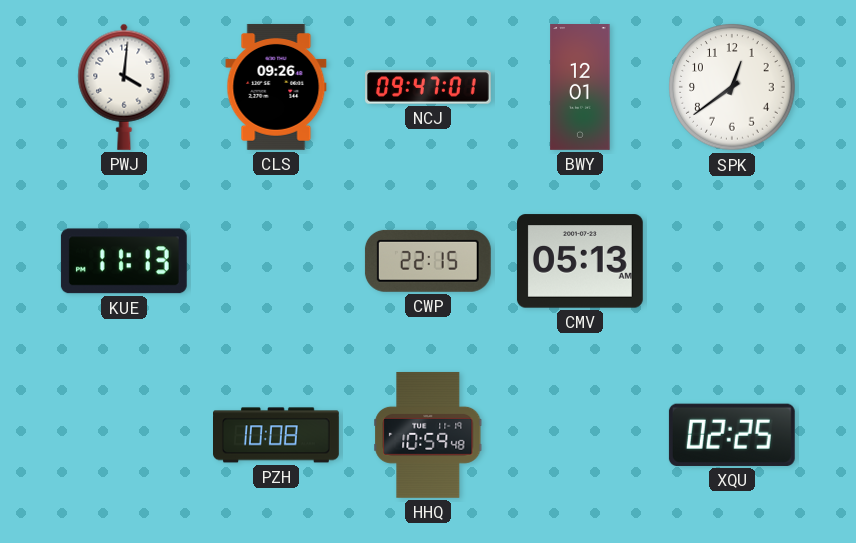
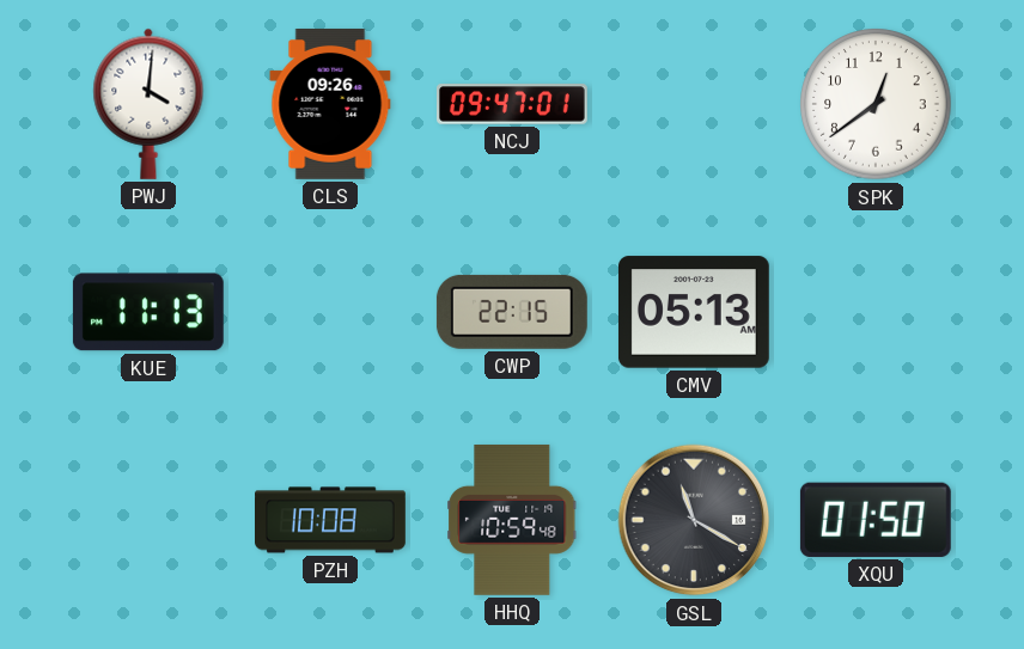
BWY: 12:01 -> none
GSL: none -> 11:20
XQU: 02:25 -> 01:50
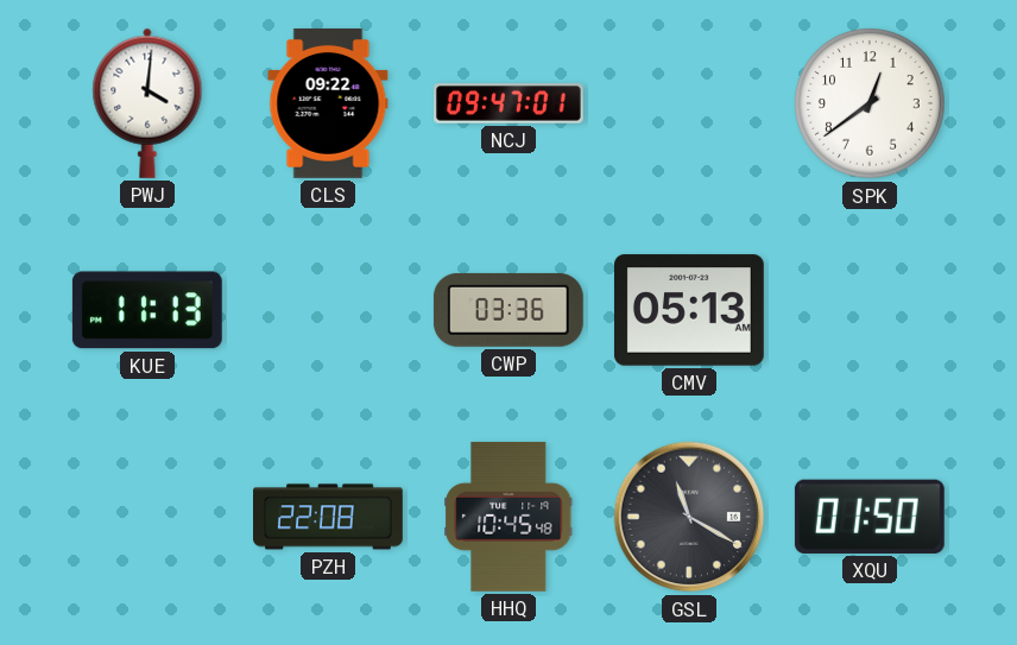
CLS: 09:26 -> 09:22
CWP: 22:15 -> 03:36
PZH: 10:08 -> 22:08
HHQ: 10:59 -> 10:45
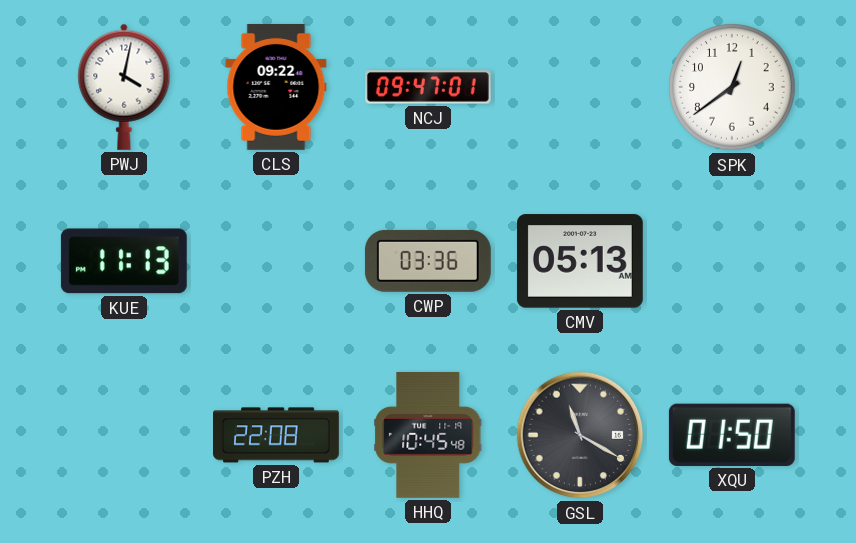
PWJ: 4:01 -> 4:02
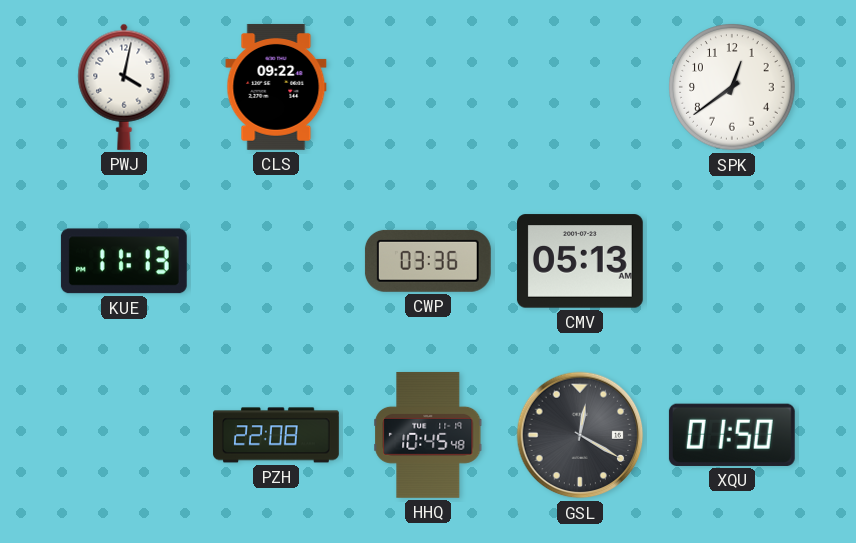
NCJ: 09:47 -> none
GSL: 11:20 -> 12:20
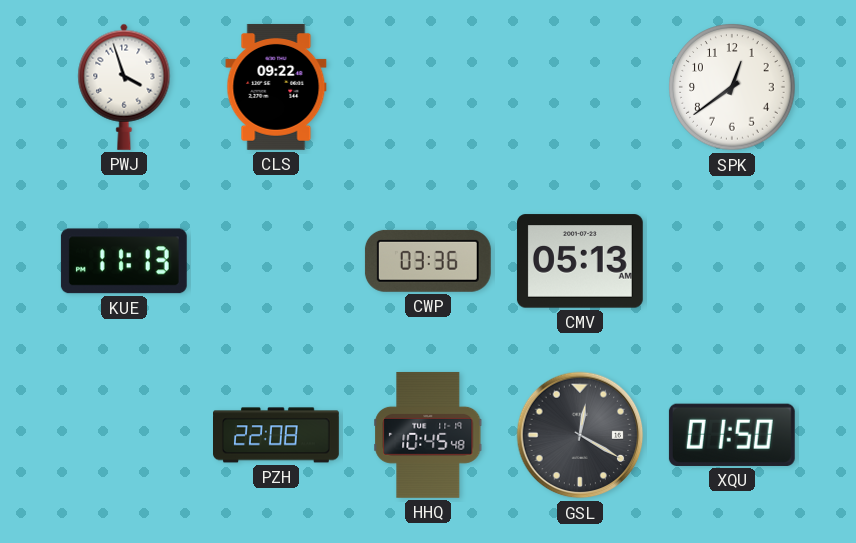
PWJ: 4:02 -> 3:57
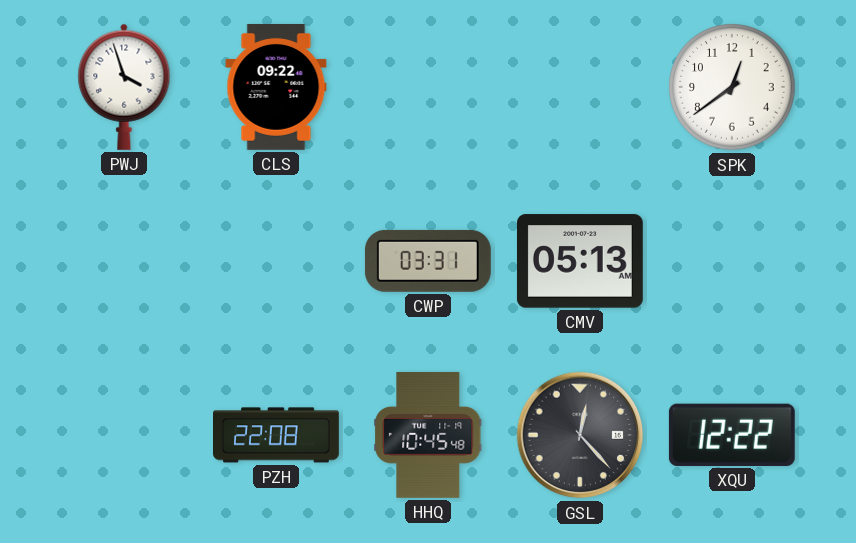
KUE: 11:13 -> none
CWP: 03:36 -> 03:31
GSL: 12:20 -> 12:23
XQU: 01:50 -> 12:22
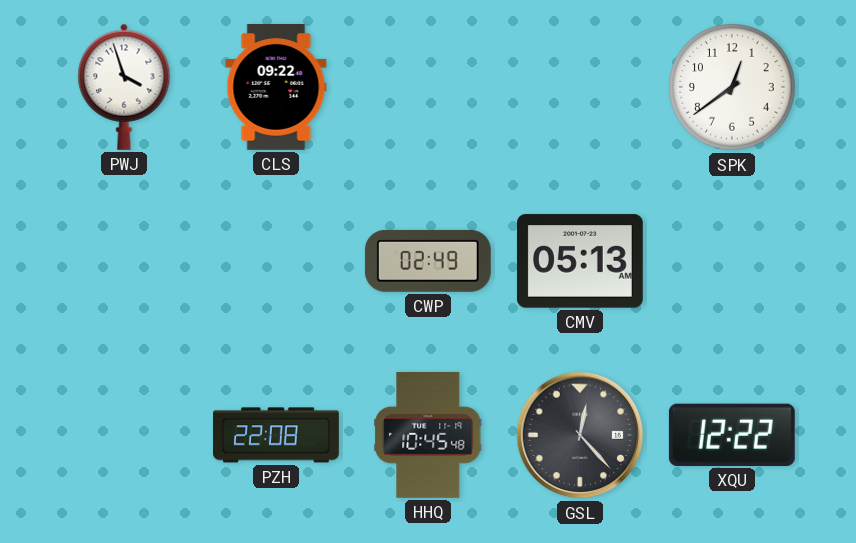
CWP: 03:31 -> 02:49
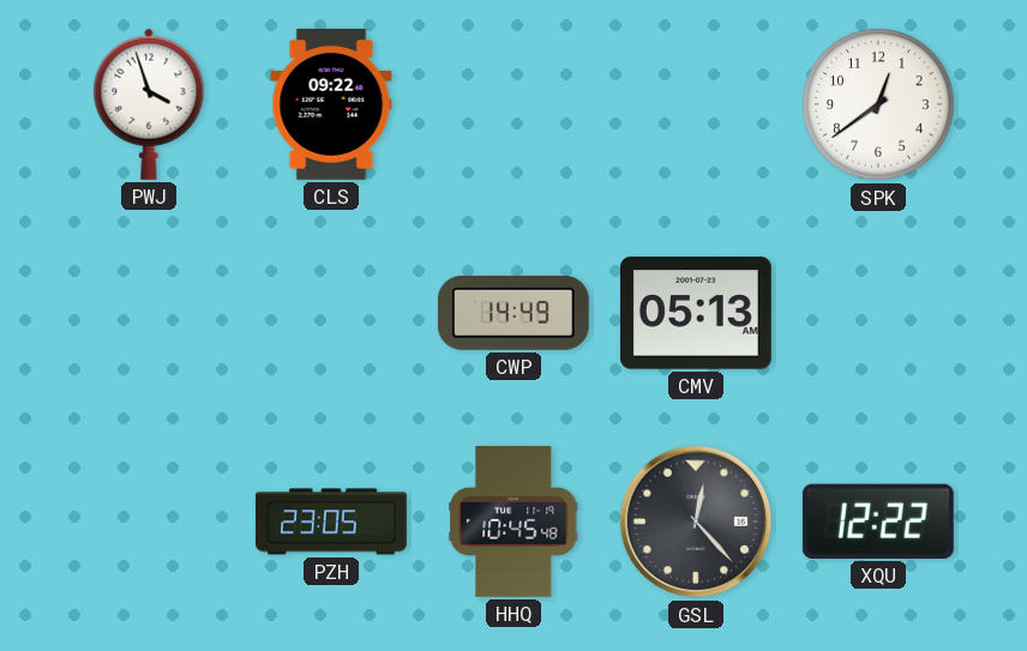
CWP: 02:49 -> 14:49
PZH: 22:08 -> 23:05
